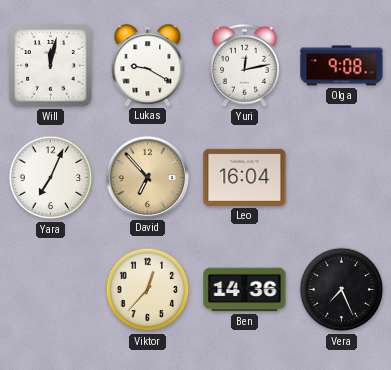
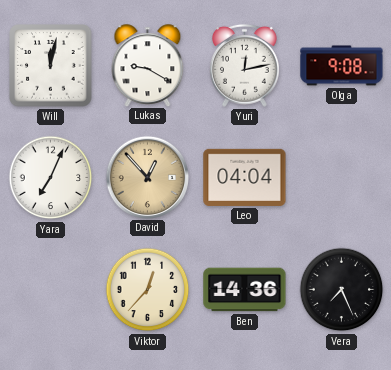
David: 6:53 -> 12:53
Leo: 16:04 -> 04:04
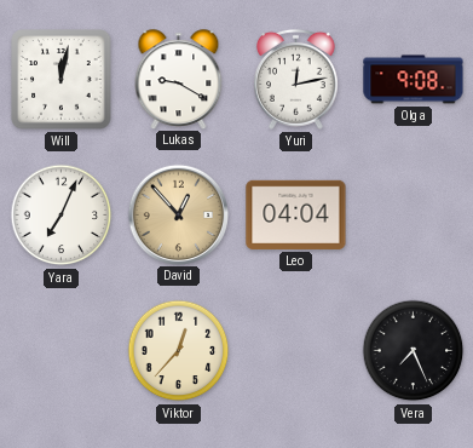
Ben: 14:36 -> none
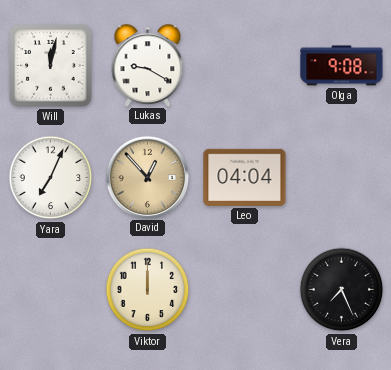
Yuri: 12:13 -> none
Viktor: 12:37 -> 12:00
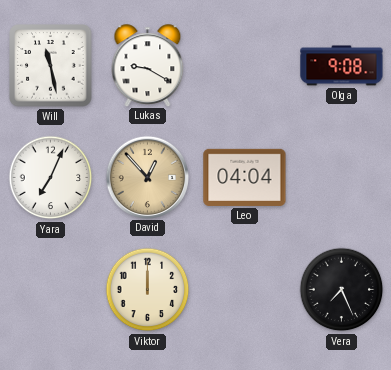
Will: 12:02 -> 11:28
